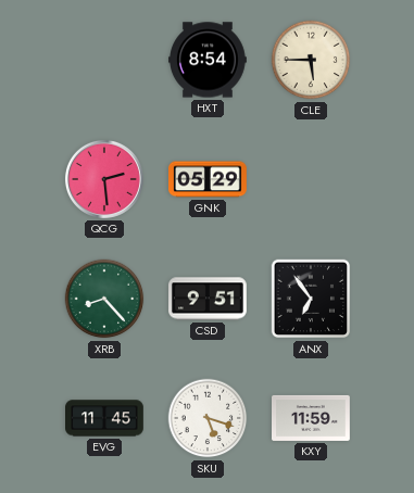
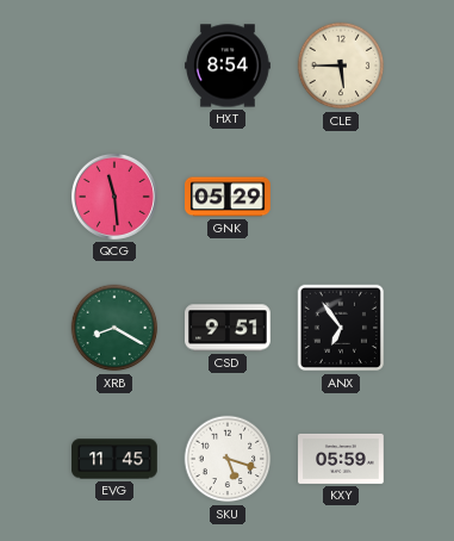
QCG: 2:29 -> 11:29
XRB: 8:23 -> 8:20
KXY: 11:59 -> 05:59
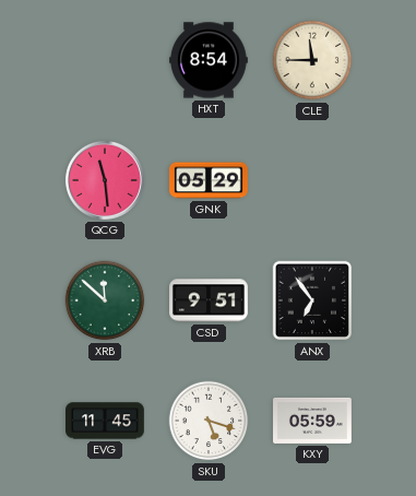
CLE: 5:45 -> 11:45
XRB: 8:20 -> 11:52
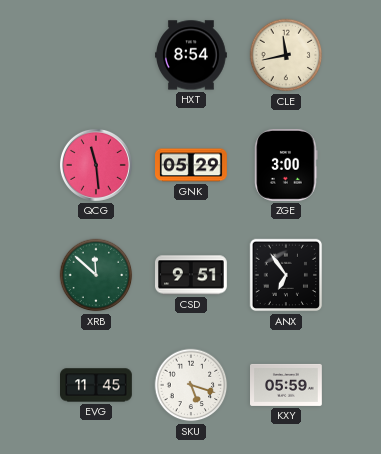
CLE: 11:45 -> 11:43
ZGE: none -> 3:00
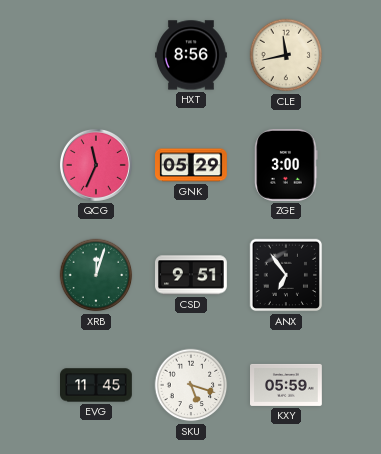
HXT: 8:54 -> 8:56
QCG: 11:29 -> 11:34
XRB: 11:52 -> 12:03
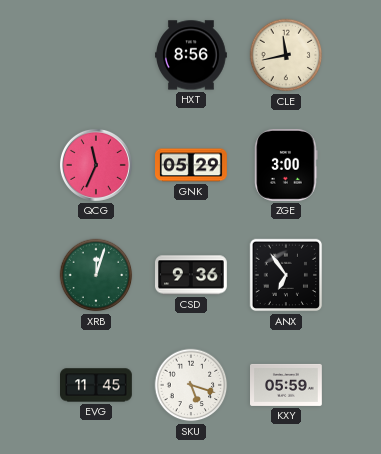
CSD: 9:51 -> 9:36
